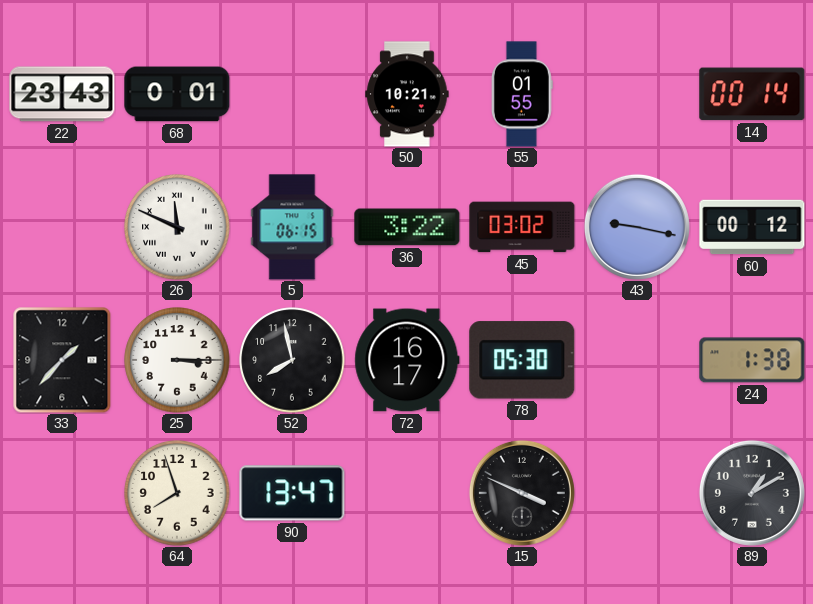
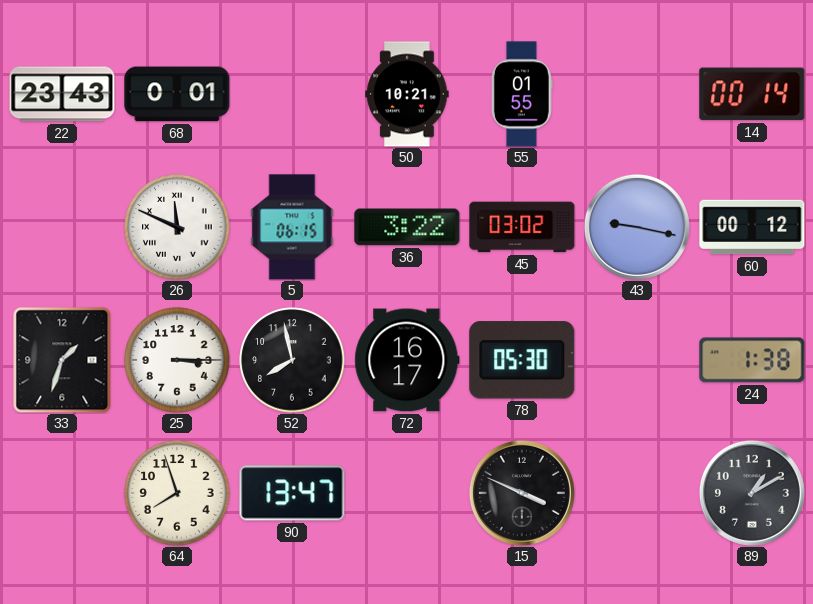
33: 1:37 -> 1:33
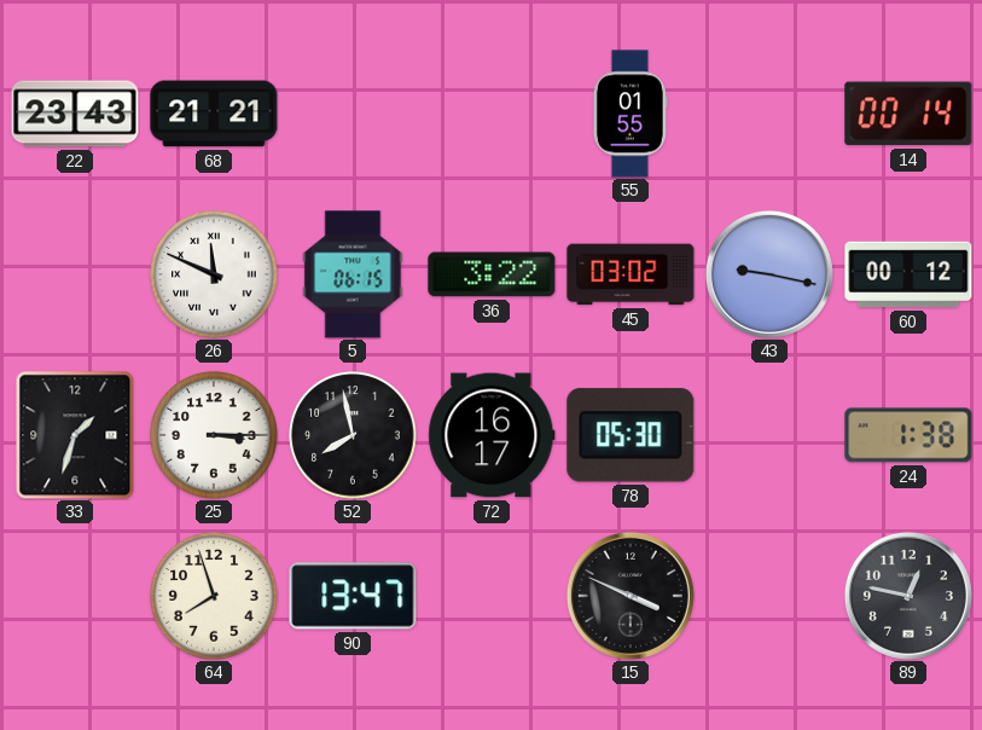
68: 0:01 -> 21:21
50: 10:21 -> none
89: 1:10 -> 12:47
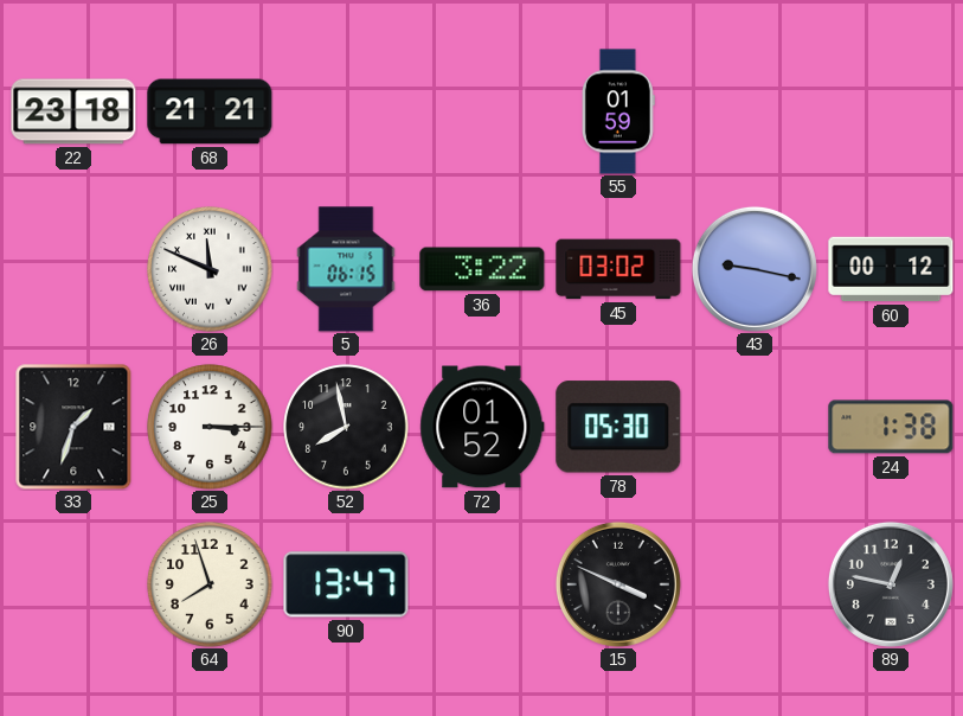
22: 23:43 -> 23:18
55: 01:55 -> 01:59
14: 00:14 -> none
72: 16:17 -> 01:52
